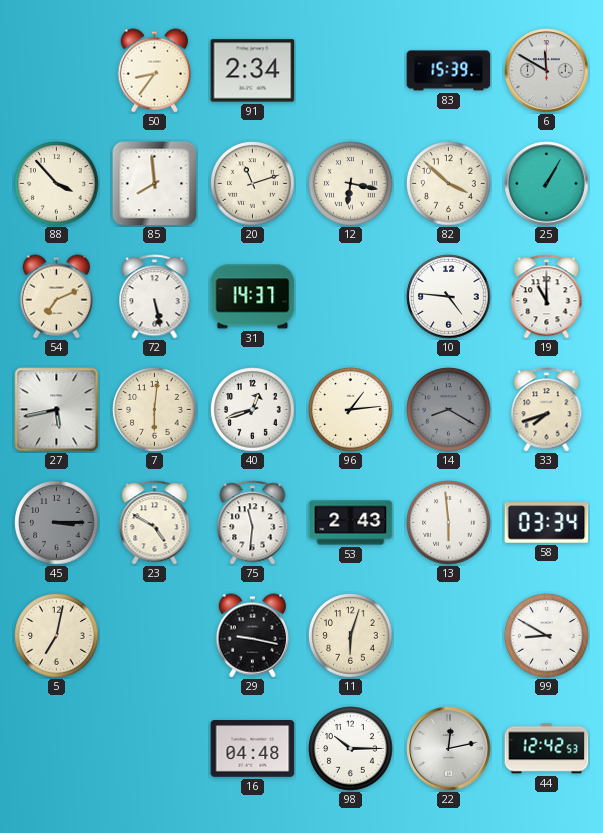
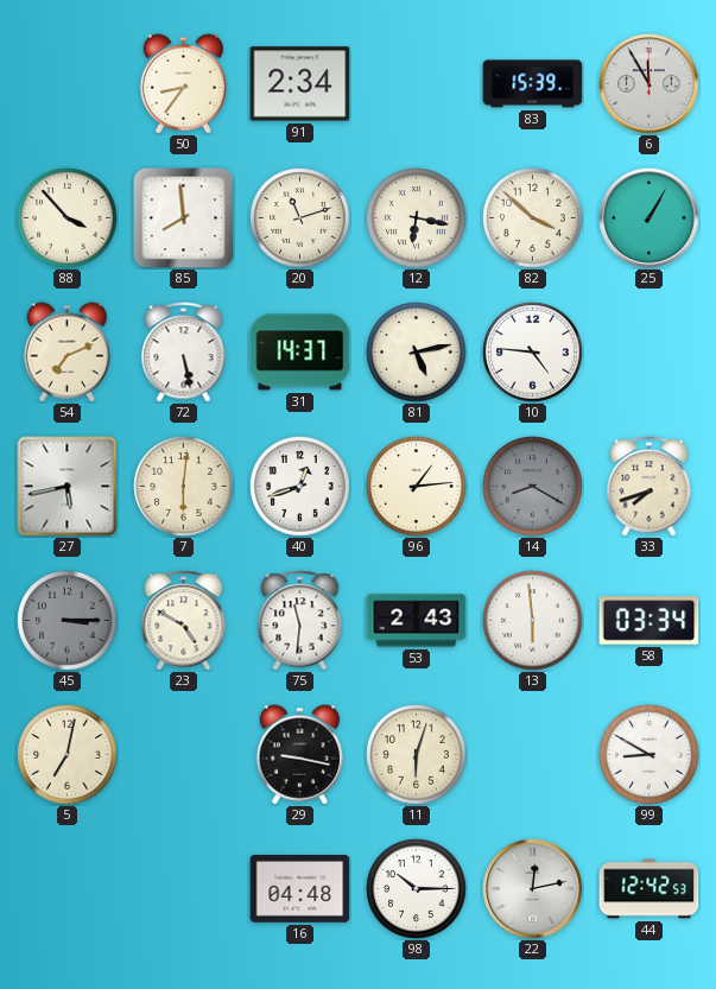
6: 11:50 -> 11:55
81: none -> 5:13
19: 11:00 -> none
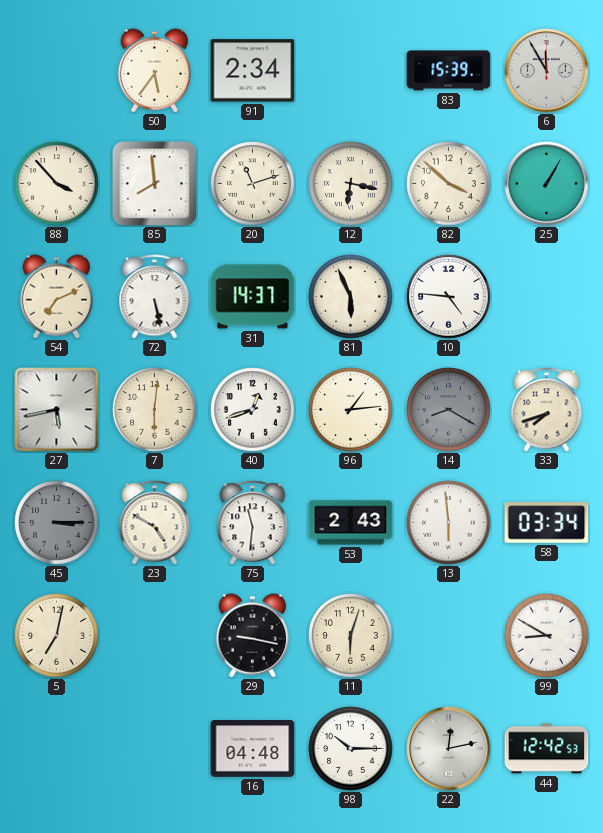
50: 8:36 -> 5:36
81: 5:13 -> 5:56
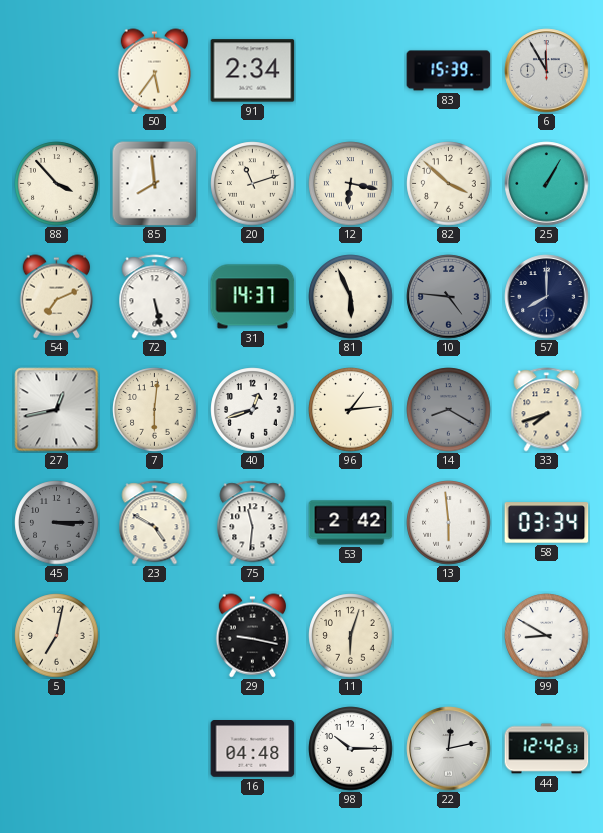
10 dial: white -> grey
57: none -> 8:00
27: 5:43 -> 12:43
53: 2:43 -> 2:42
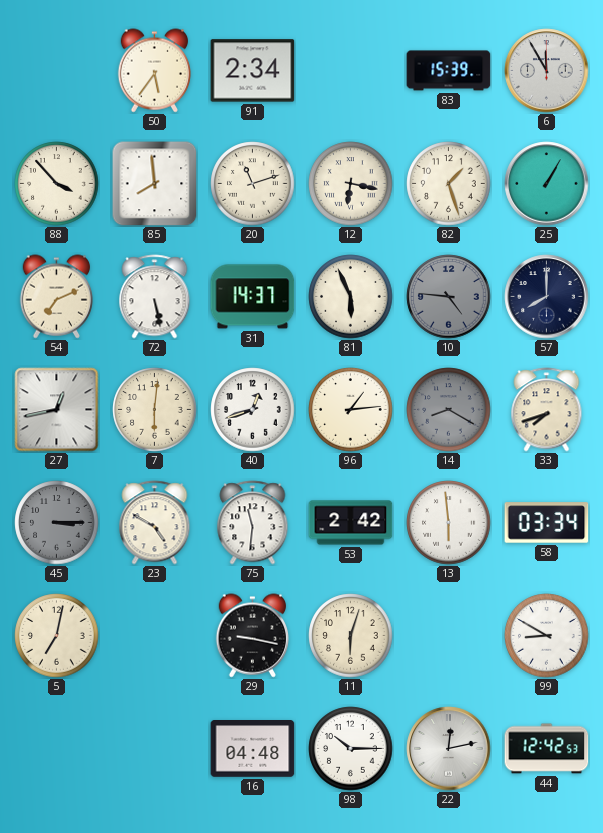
82: 3:52 -> 1:27
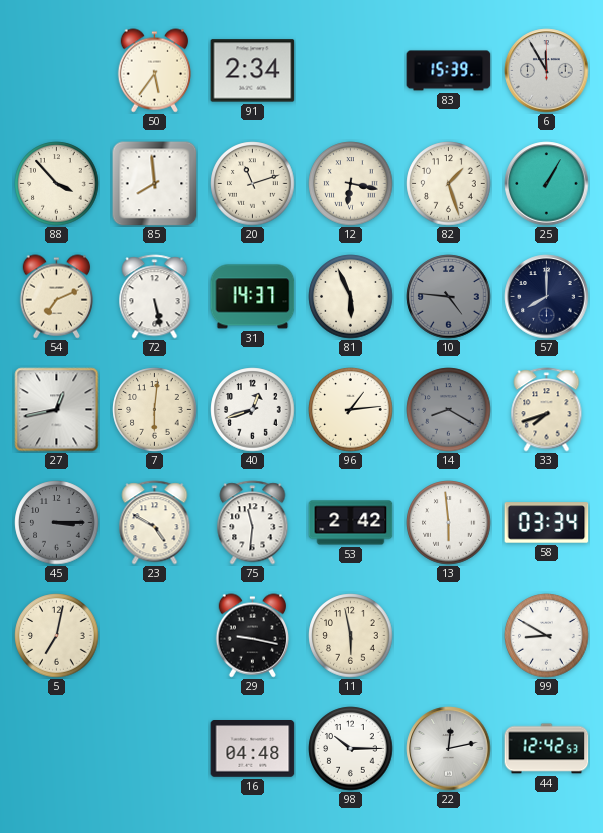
11: 6:03 -> 5:58
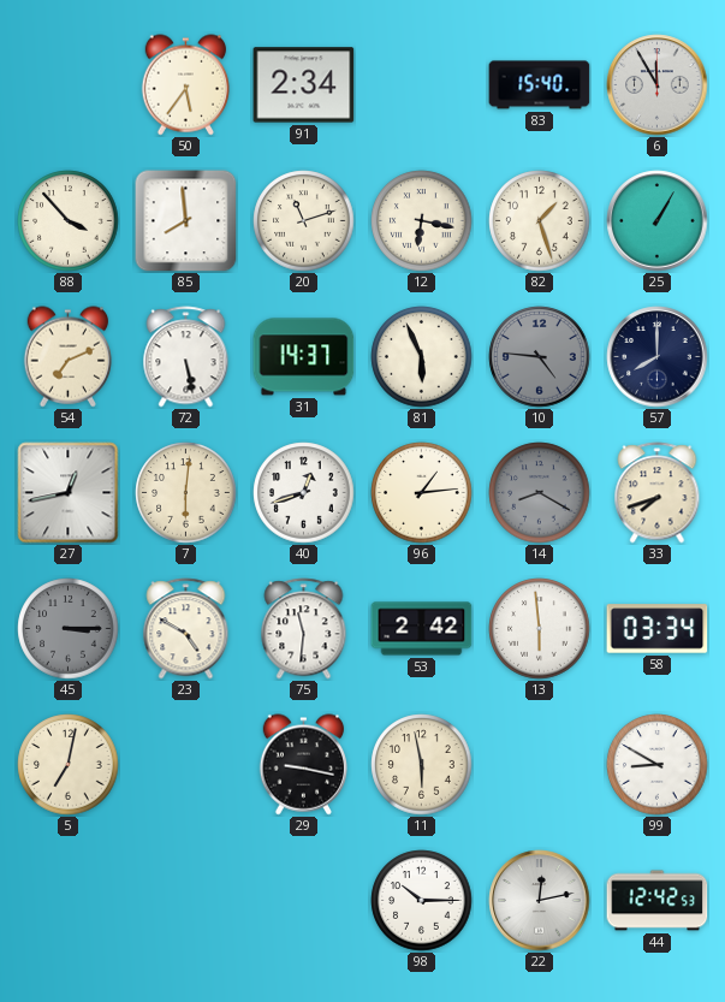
83: 15:39 -> 15:40
16: 04:48 -> none
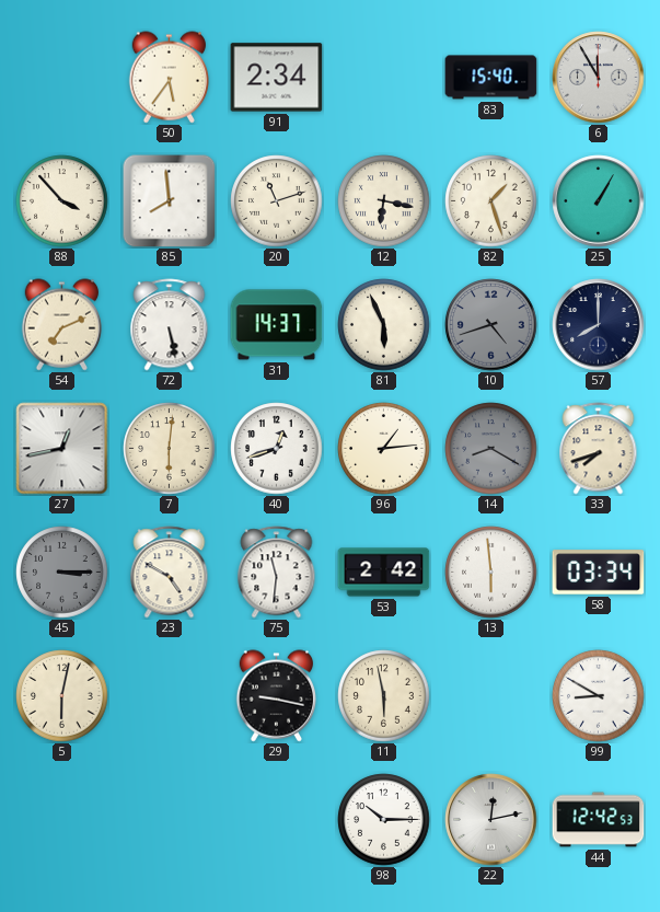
10: 4:46 -> 4:42
5: 7:02 -> 6:02
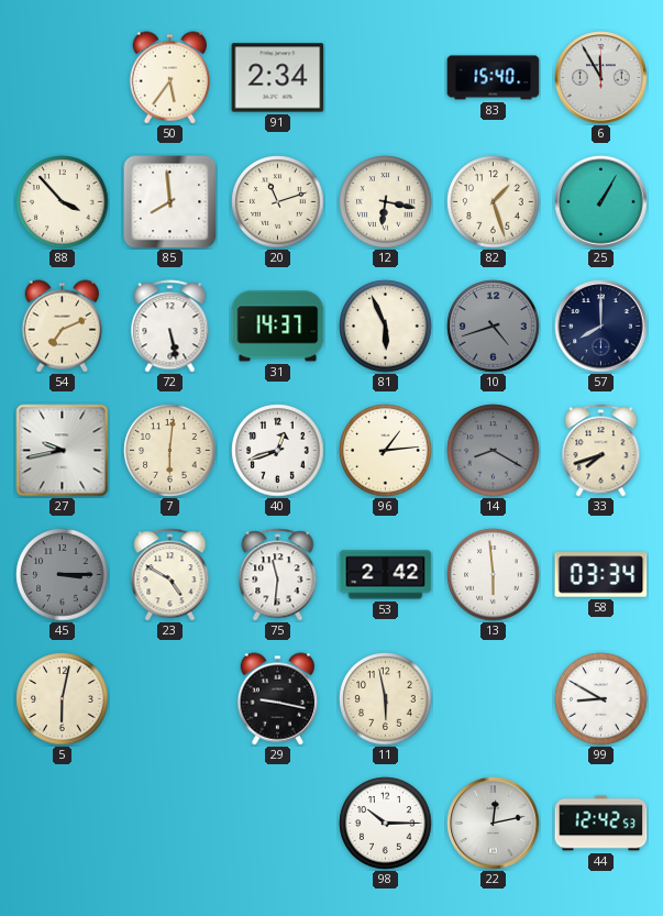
27: 12:43 -> 9:43
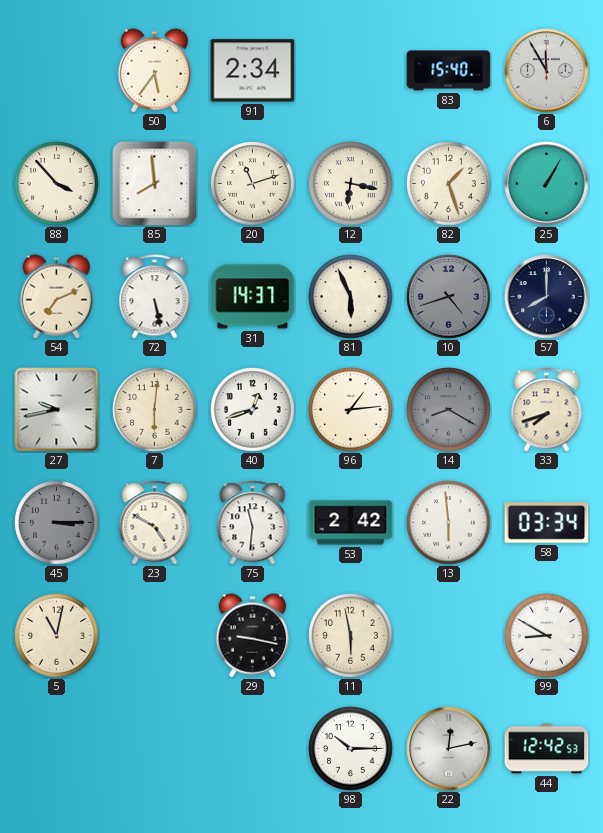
5: 6:02 -> 11:02
